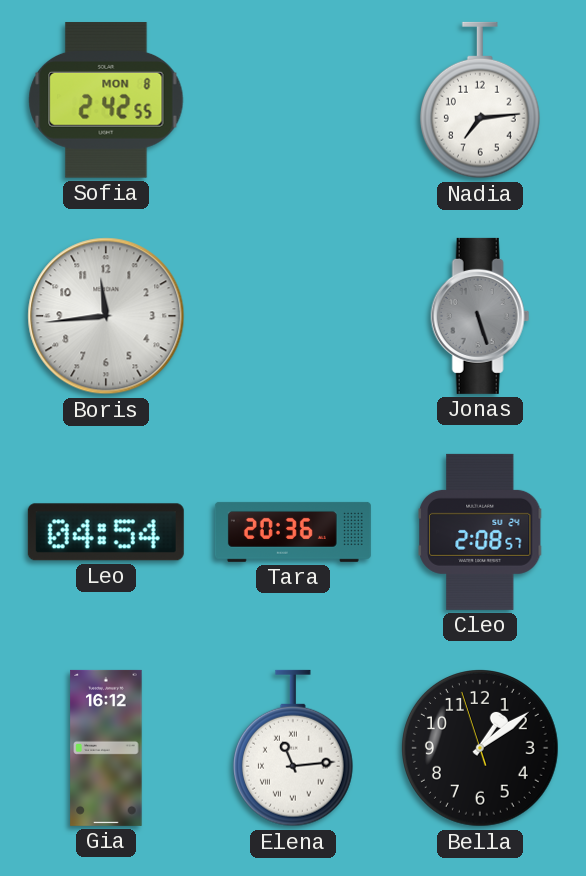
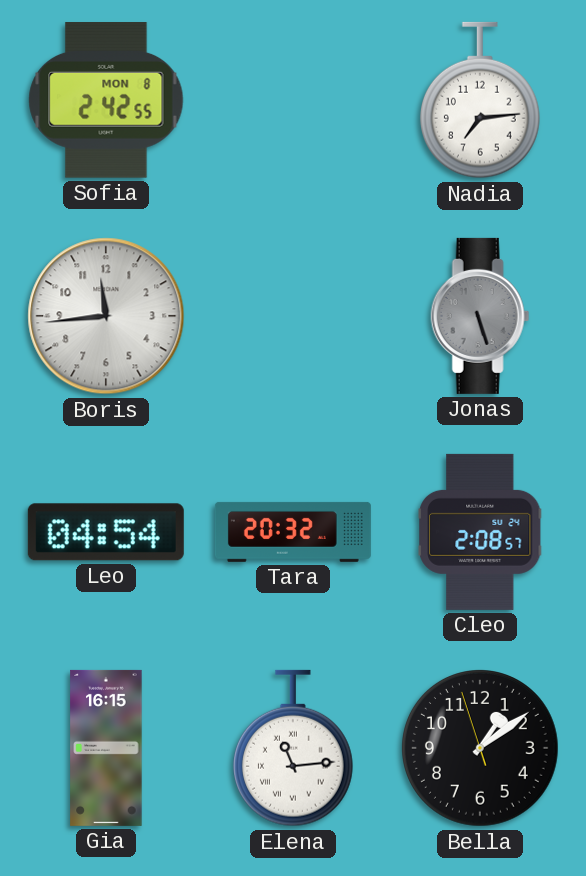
Tara: 20:36 -> 20:32
Gia: 16:12 -> 16:15
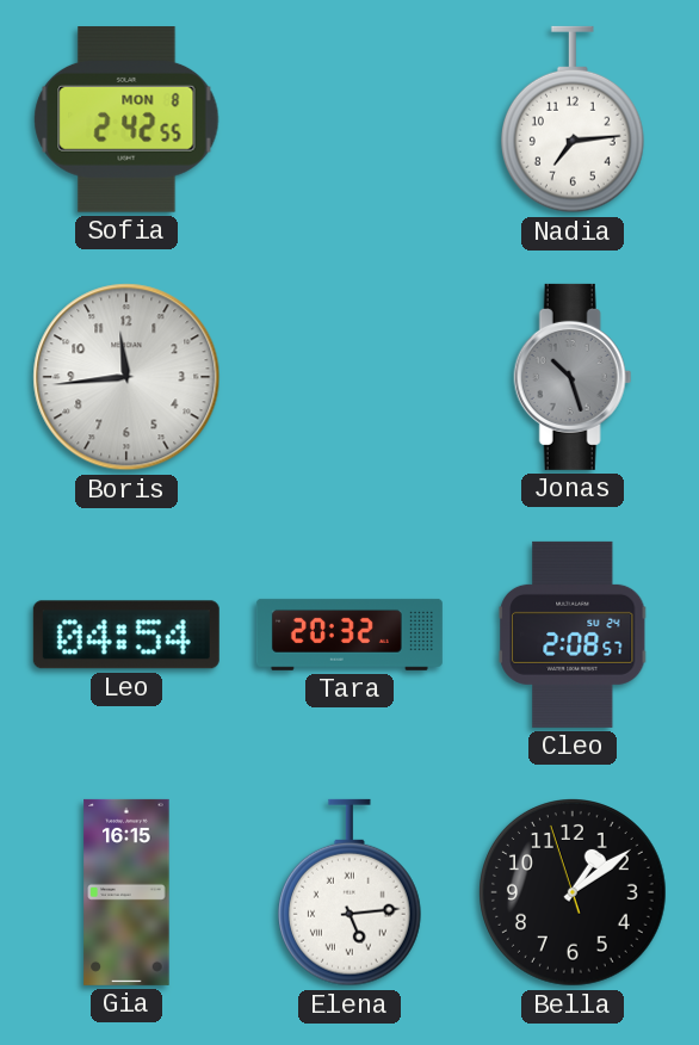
Jonas: 5:27 -> 10:27
Elena: 11:14 -> 5:14
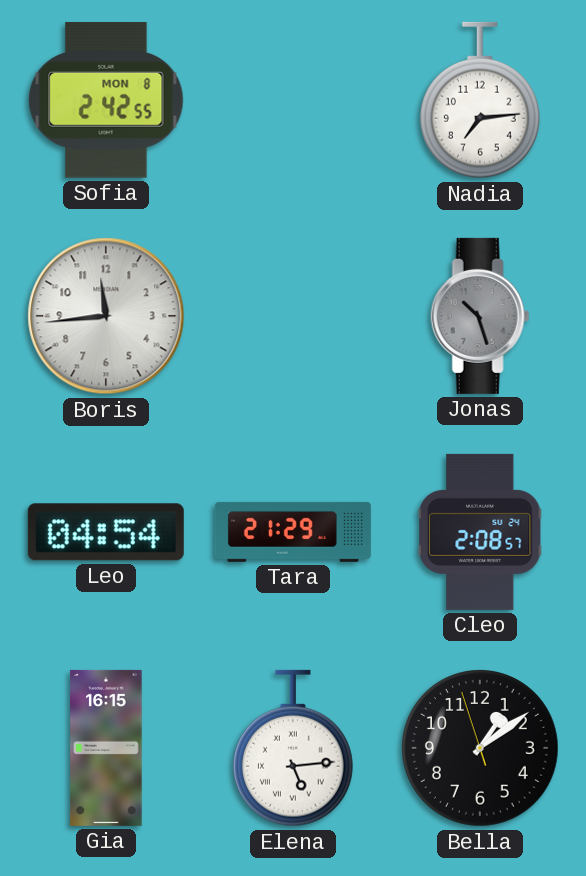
Tara: 20:32 -> 21:29
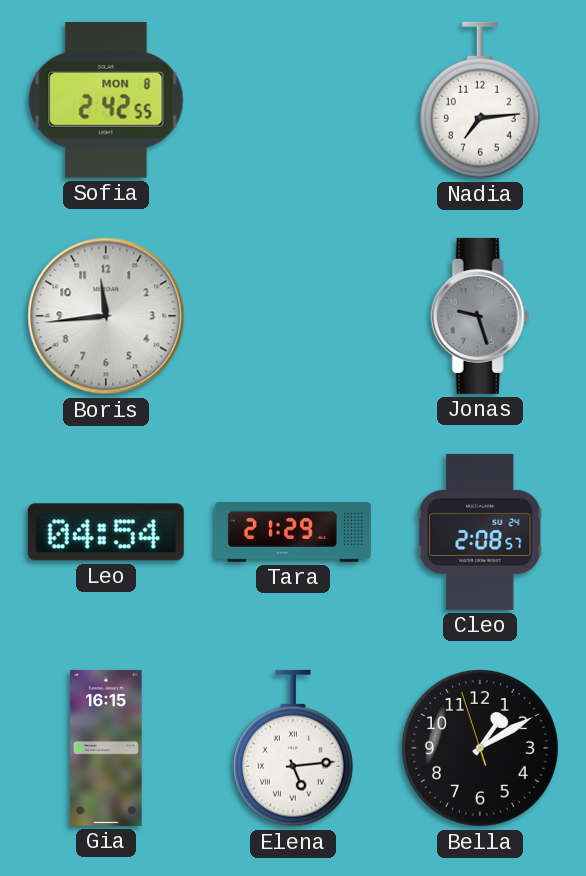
Jonas: 10:27 -> 9:27
Bella: 1:08 -> 1:09
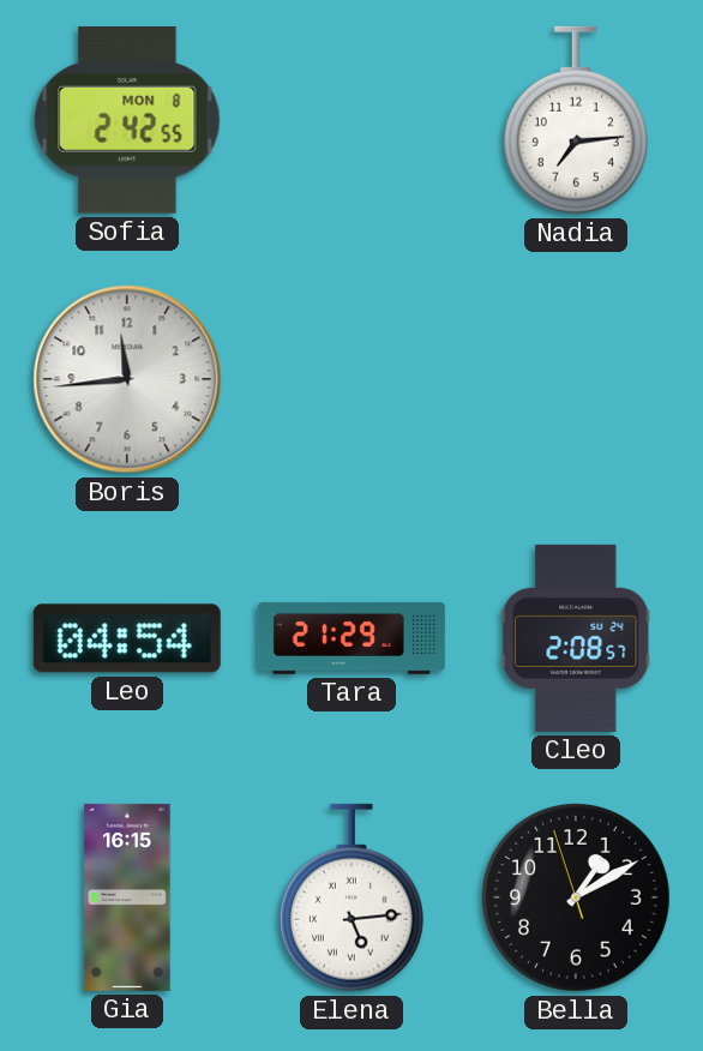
Jonas: 9:27 -> none
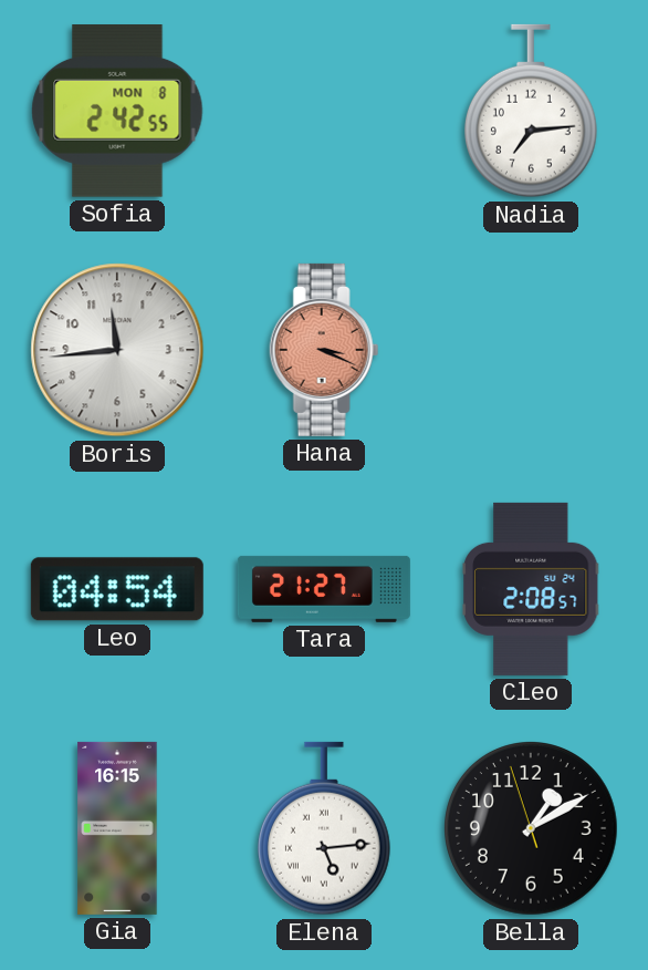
Hana: none -> 3:19
Tara: 21:29 -> 21:27
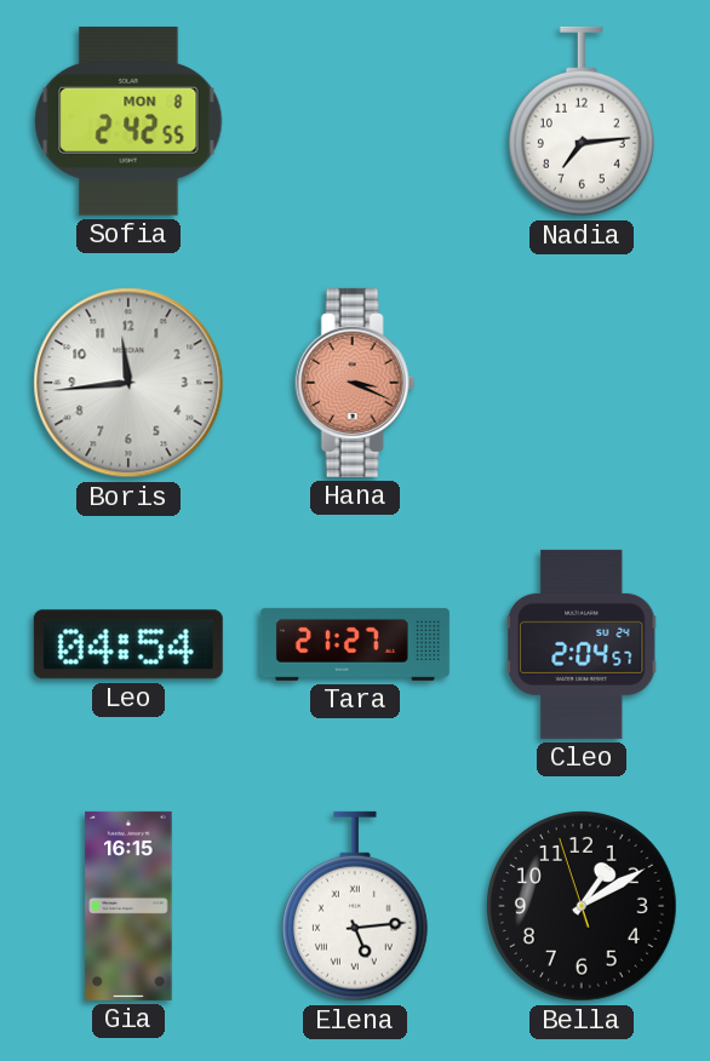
Cleo: 2:08 -> 2:04
